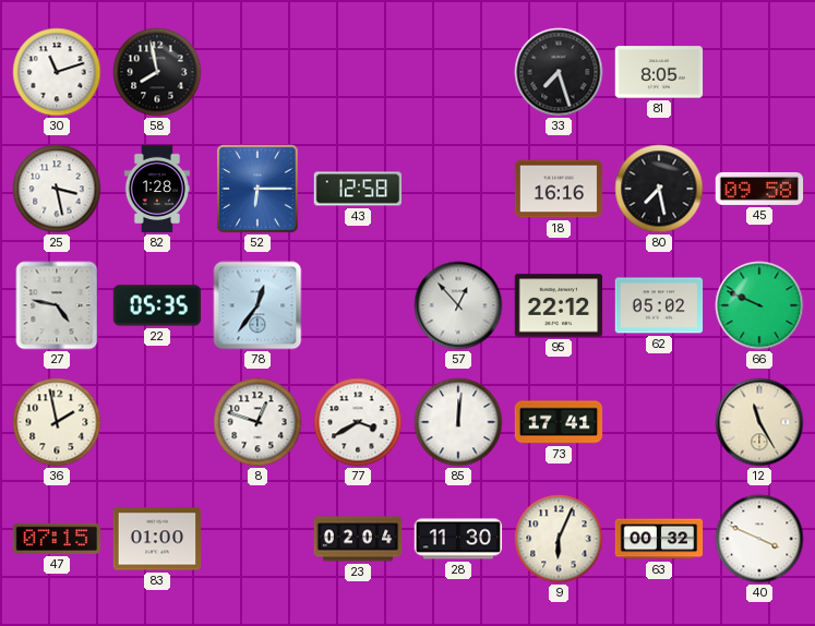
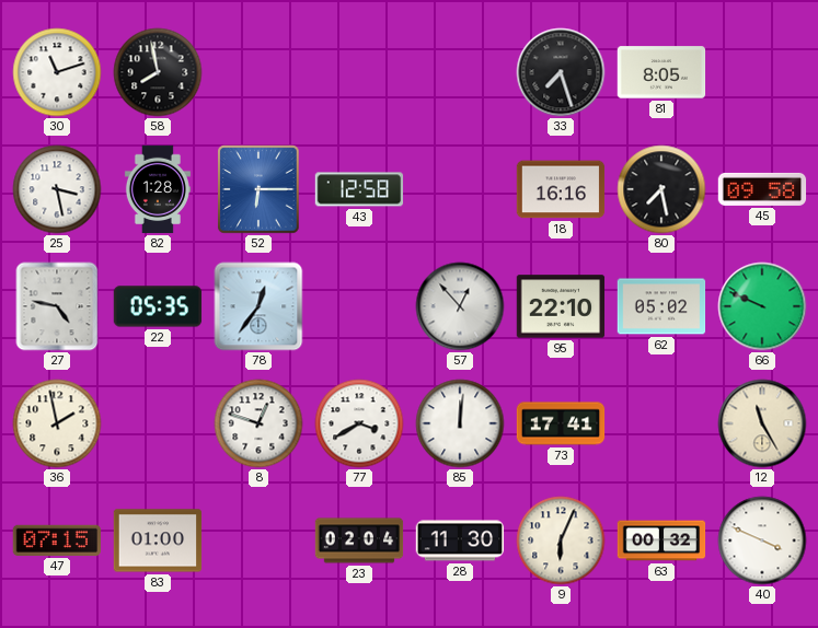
95: 22:12 -> 22:10
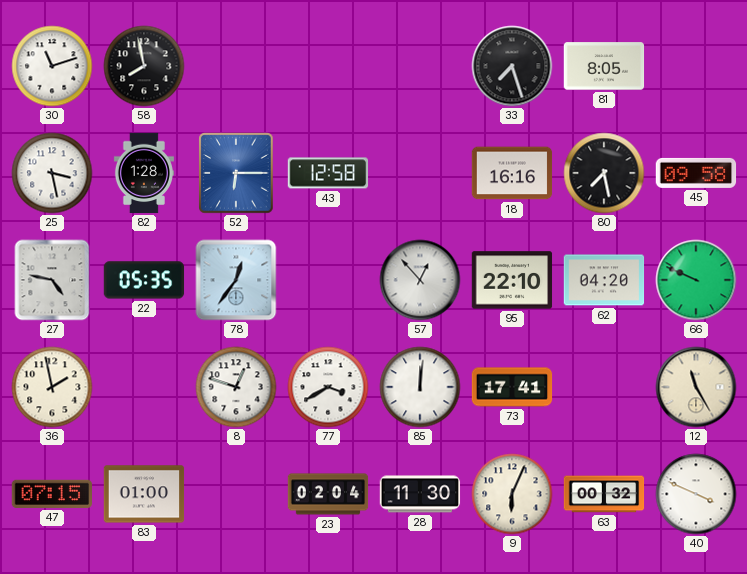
62: 05:02 -> 04:20
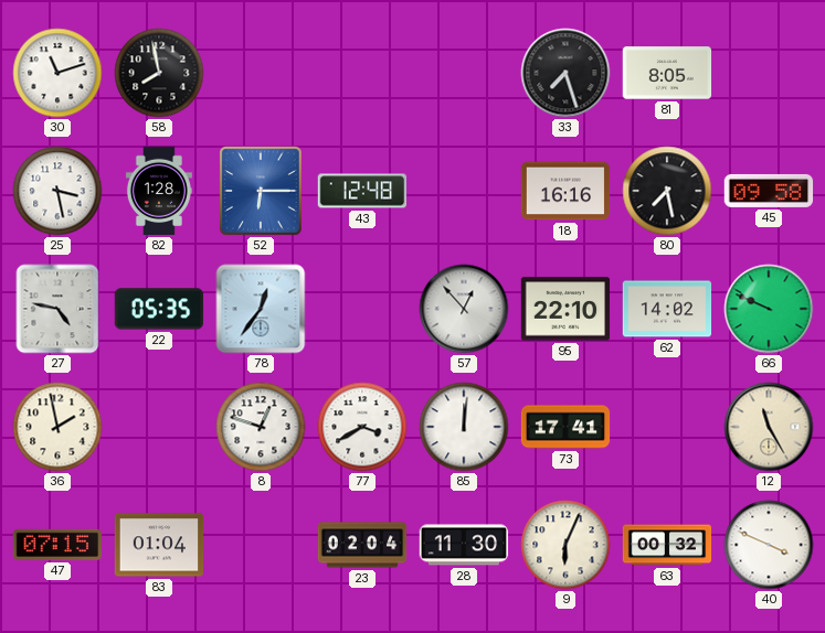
43: 12:58 -> 12:48
62: 04:20 -> 14:02
83: 01:00 -> 01:04
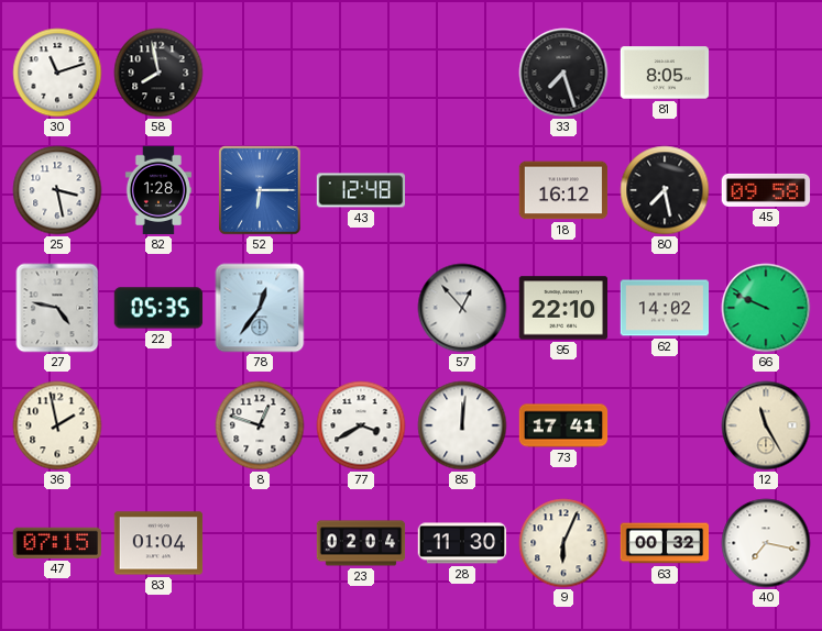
18: 16:16 -> 16:12
40: 3:49 -> 7:17
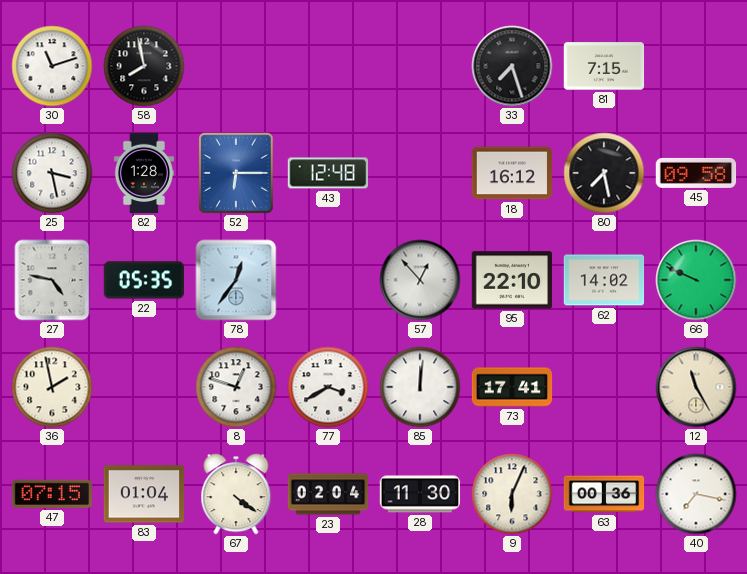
81: 8:05 -> 7:15
67: none -> 4:21
63: 00:32 -> 00:36
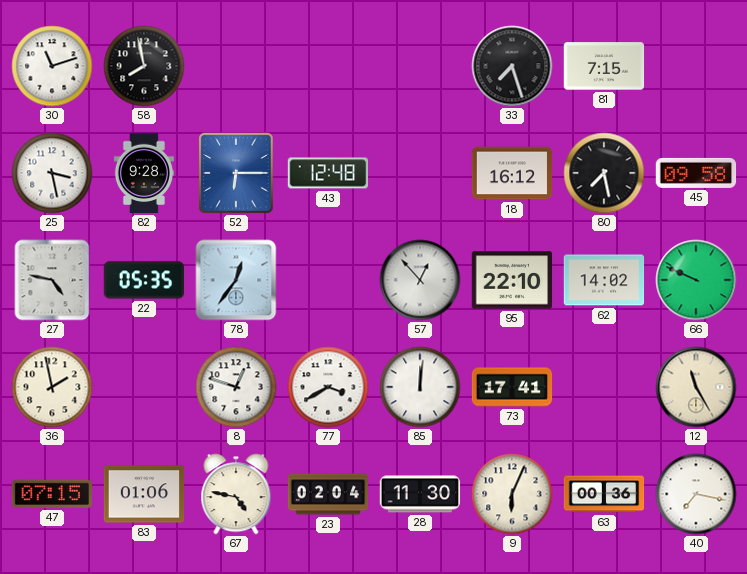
82: 1:28 -> 9:28
83: 01:04 -> 01:06
67: 4:21 -> 4:47
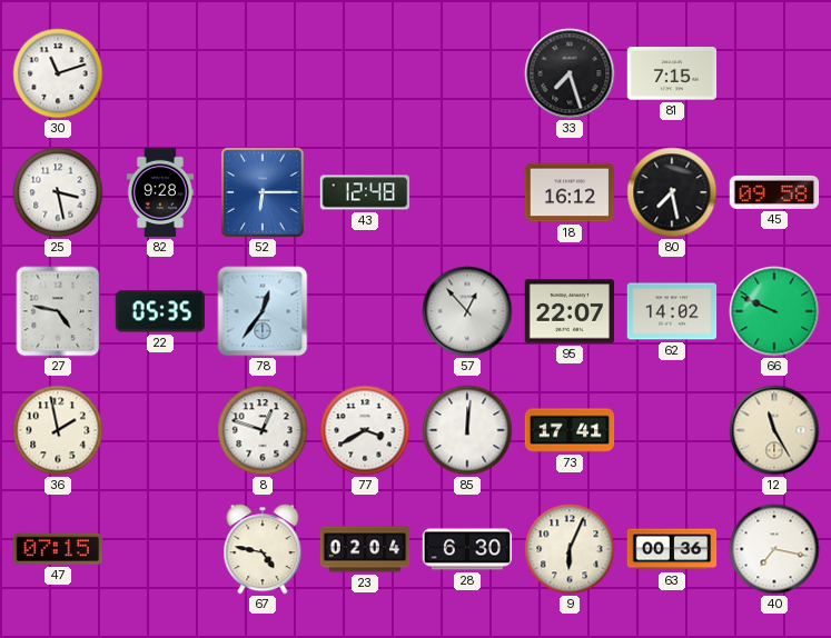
58: 7:58 -> none
95: 22:10 -> 22:07
83: 01:06 -> none
28: 11:30 -> 6:30
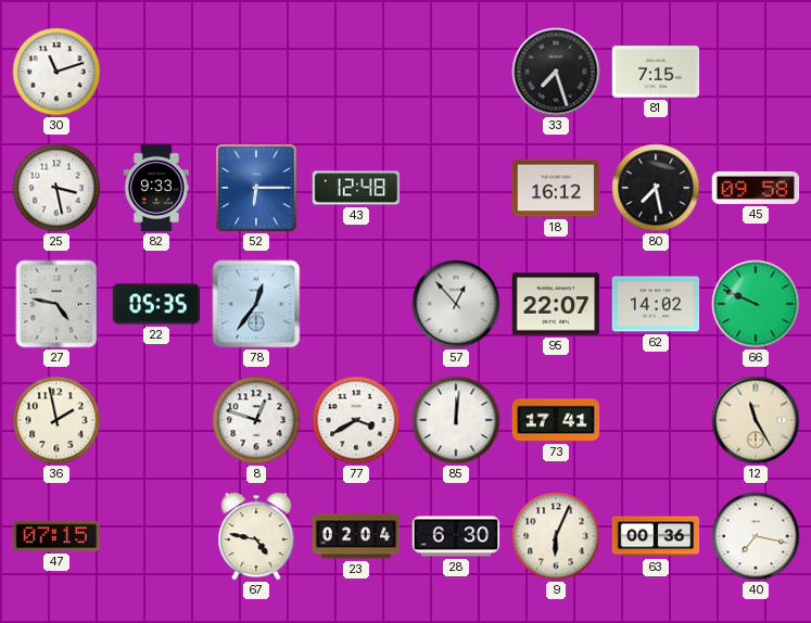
82: 9:28 -> 9:33
